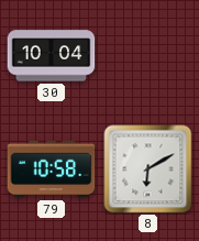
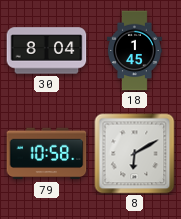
30: 10:04 -> 8:04
18: none -> 1:45
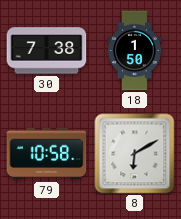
30: 8:04 -> 7:38
18: 1:45 -> 1:50
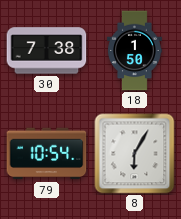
79: 10:58 -> 10:54
8: 6:10 -> 6:05
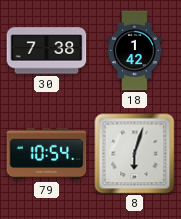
18: 1:50 -> 1:42
8: 6:05 -> 6:03
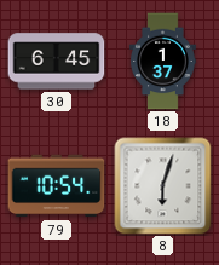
30: 7:38 -> 6:45
18: 1:42 -> 1:37
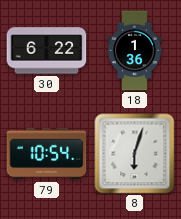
30: 6:45 -> 6:22
18: 1:37 -> 1:36
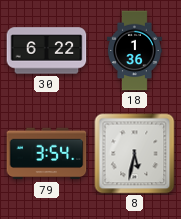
79: 10:54 -> 3:54
8: 6:03 -> 5:32
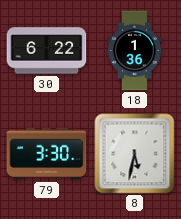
79: 3:54 -> 3:30
